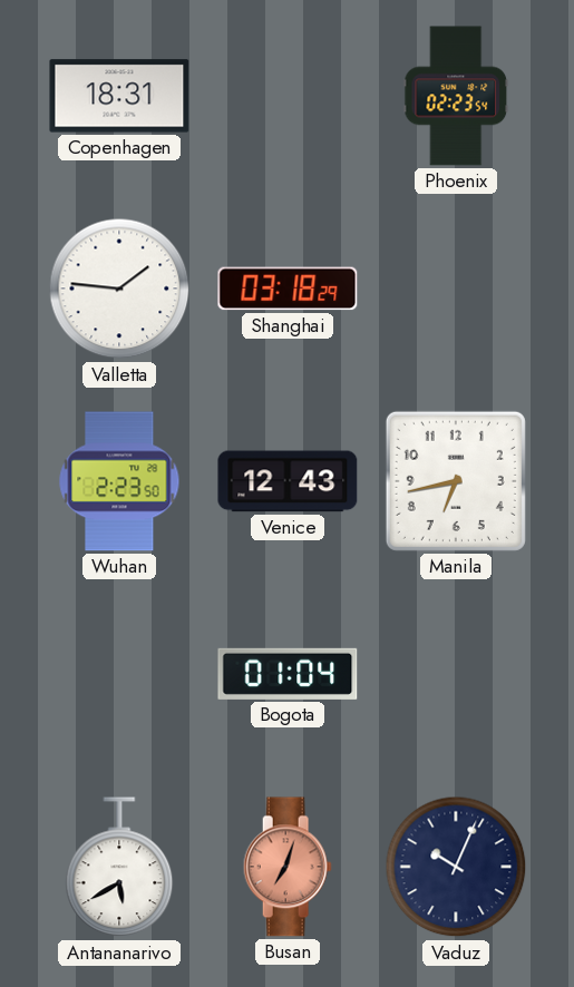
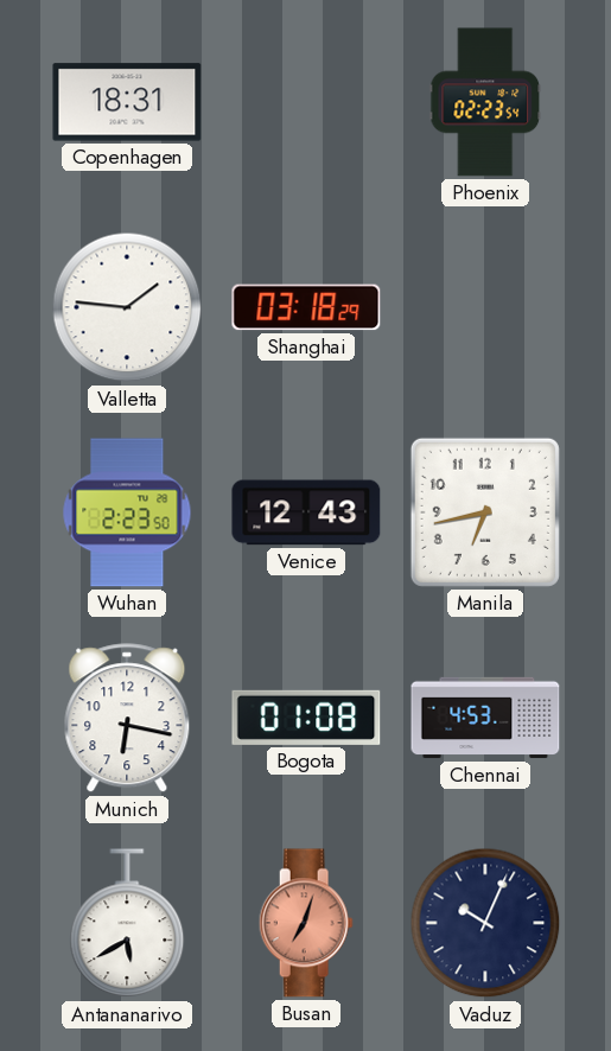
Munich: none -> 6:17
Bogota: 01:04 -> 01:08
Chennai: none -> 4:53
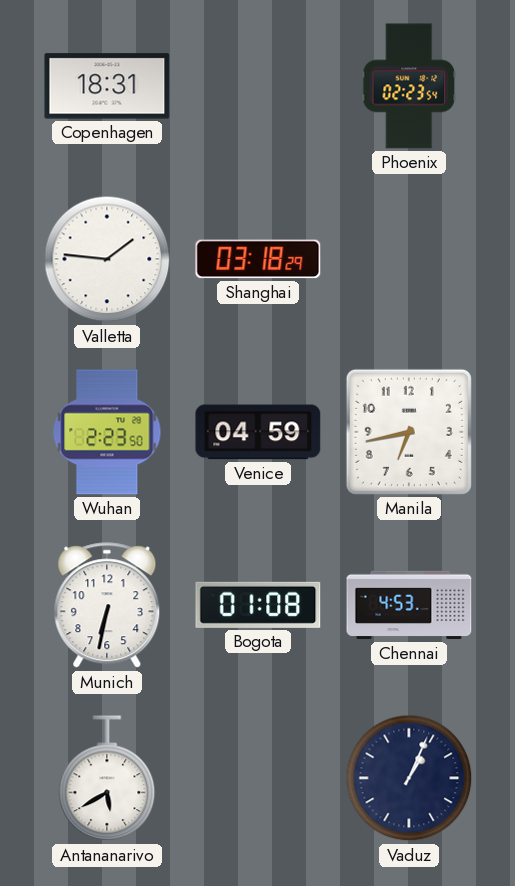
Venice: 12:43 -> 04:59
Munich: 6:17 -> 6:32
Busan: 7:03 -> none
Vaduz: 10:04 -> 1:04
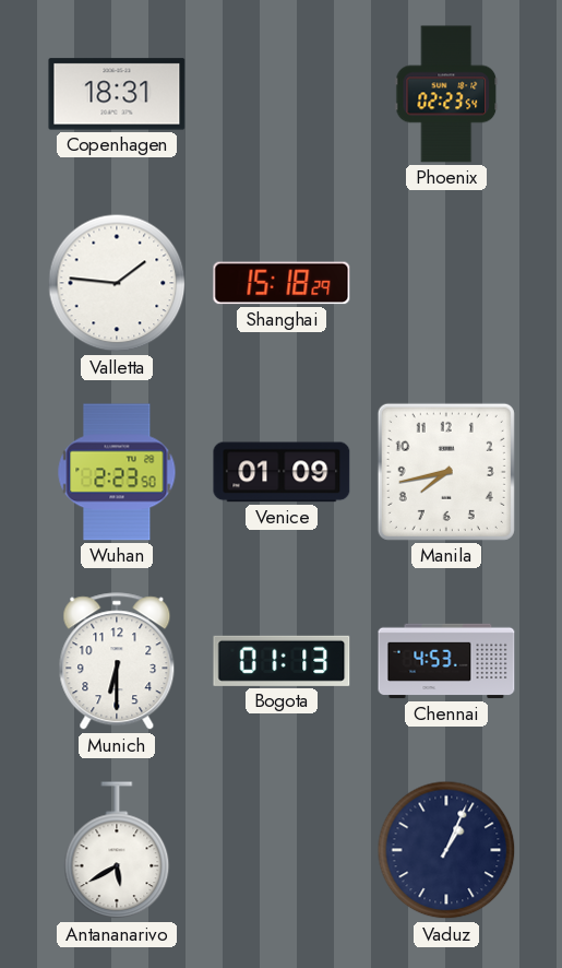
Shanghai: 03:18 -> 15:18
Venice: 04:59 -> 01:09
Manila: 6:43 -> 7:43
Munich: 6:32 -> 6:30
Bogota: 01:08 -> 01:13
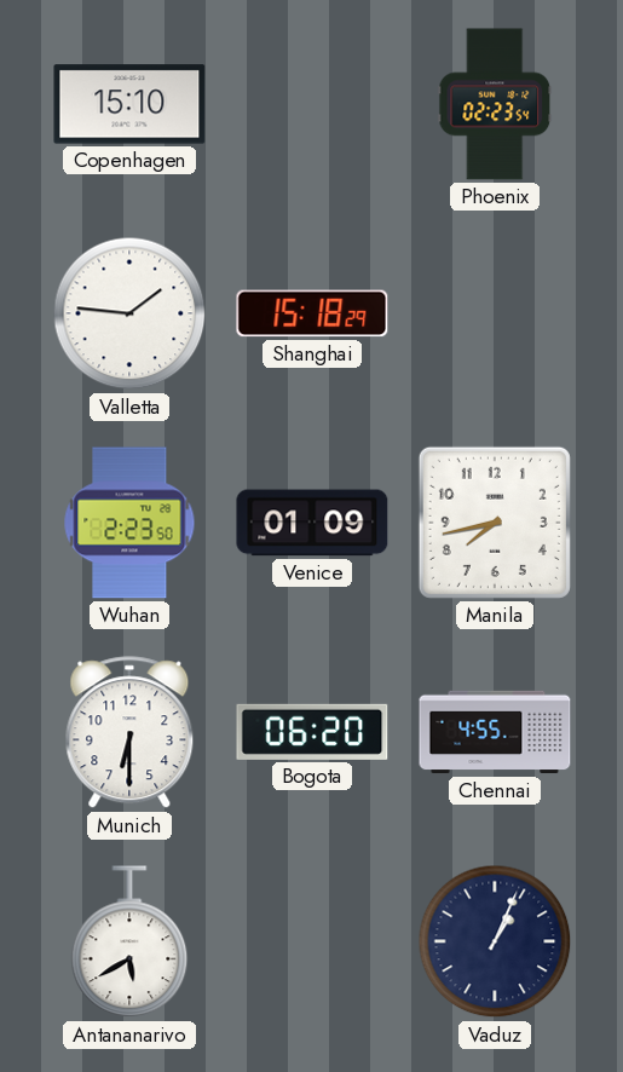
Copenhagen: 18:31 -> 15:10
Bogota: 01:13 -> 06:20
Chennai: 4:53 -> 4:55
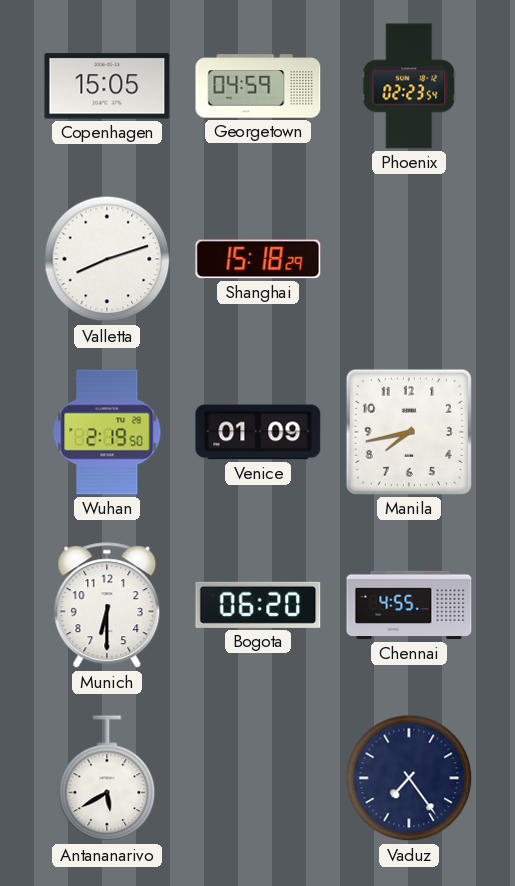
Copenhagen: 15:10 -> 15:05
Georgetown: none -> 04:59
Valletta: 1:46 -> 8:12
Wuhan: 2:23 -> 2:19
Vaduz: 1:04 -> 7:24
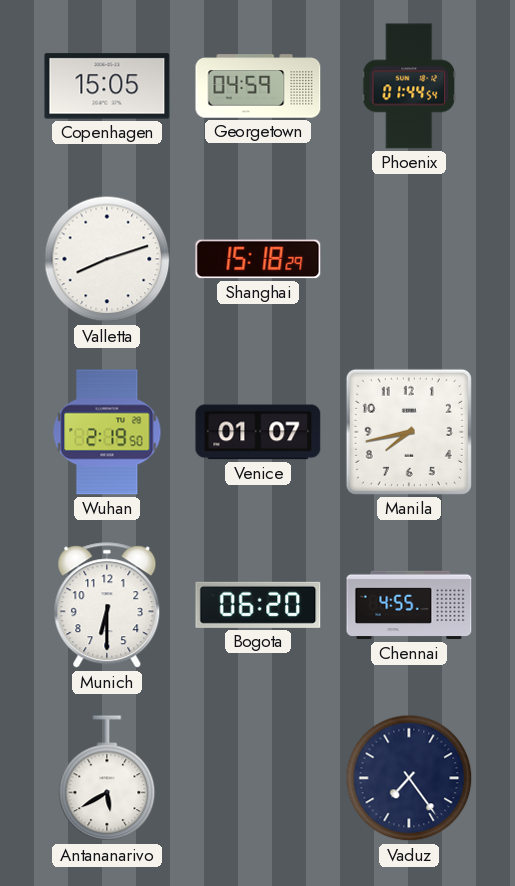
Phoenix: 02:23 -> 01:44
Venice: 01:09 -> 01:07
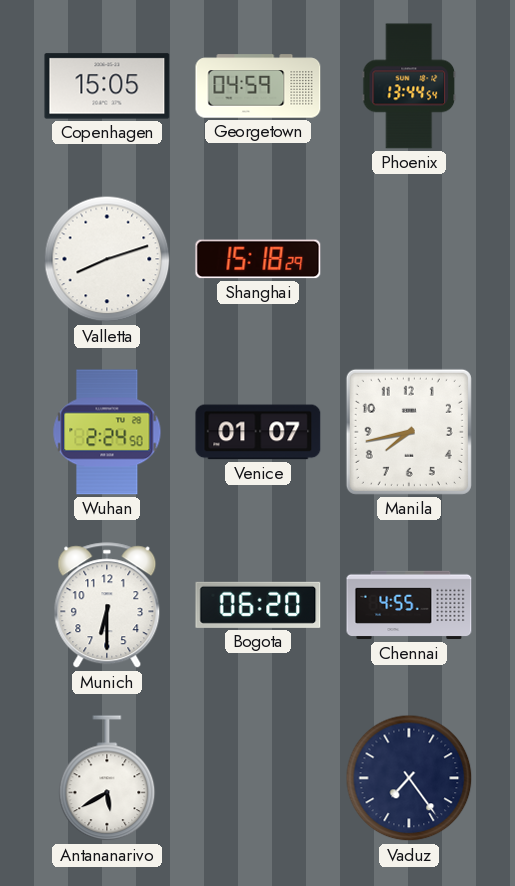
Phoenix: 01:44 -> 13:44
Wuhan: 2:19 -> 2:24
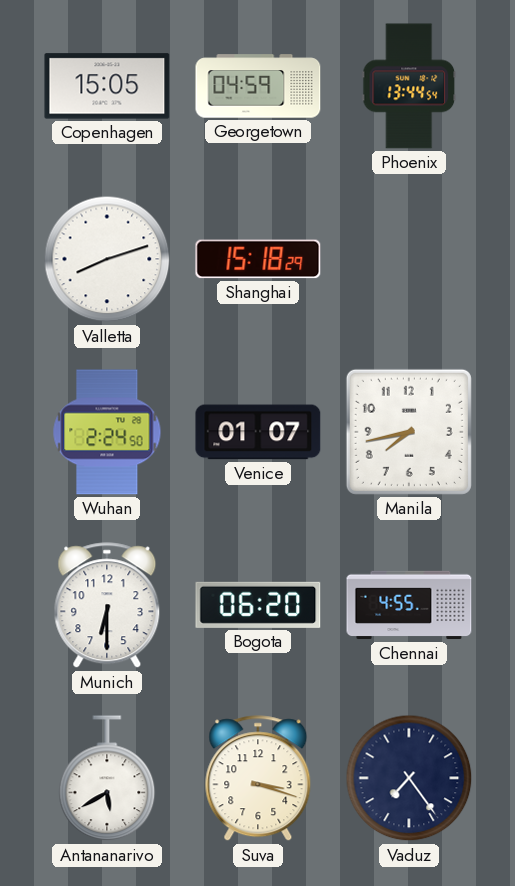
Suva: none -> 3:18
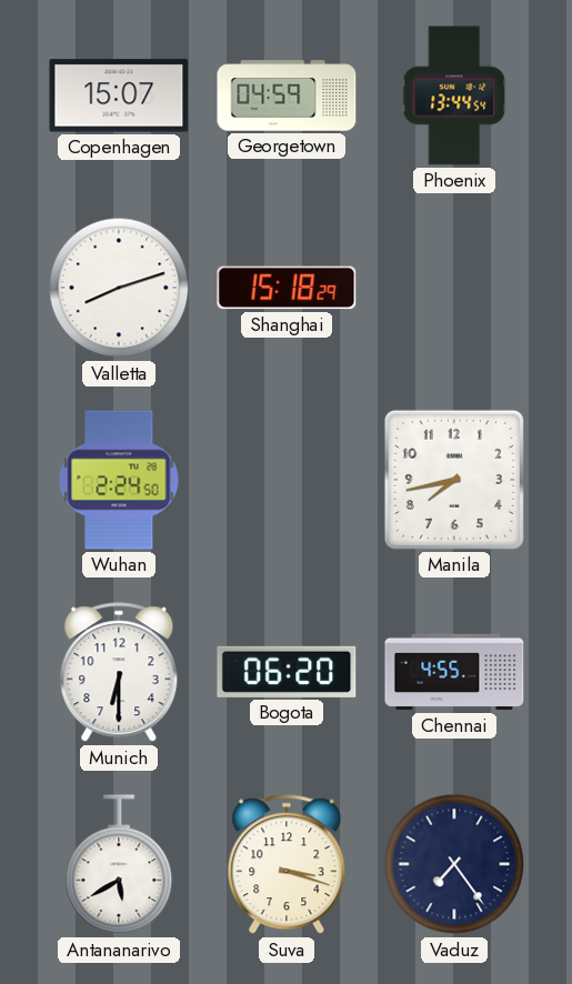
Copenhagen: 15:05 -> 15:07
Venice: 01:07 -> none
